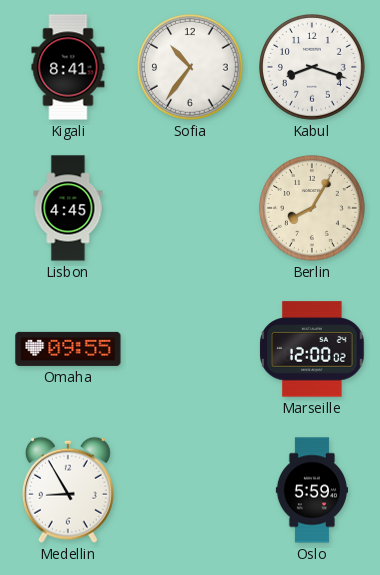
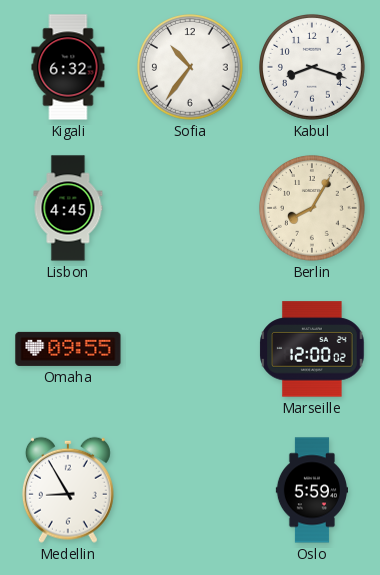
Kigali: 8:41 -> 6:32
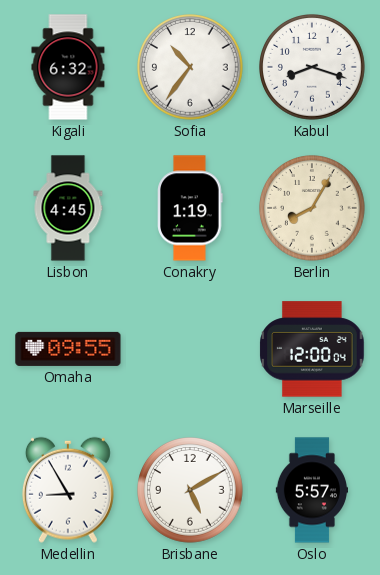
Conakry: none -> 1:19
Marseille: 12:00:02 -> 12:00:04
Brisbane: none -> 5:10
Oslo: 5:59 -> 5:57
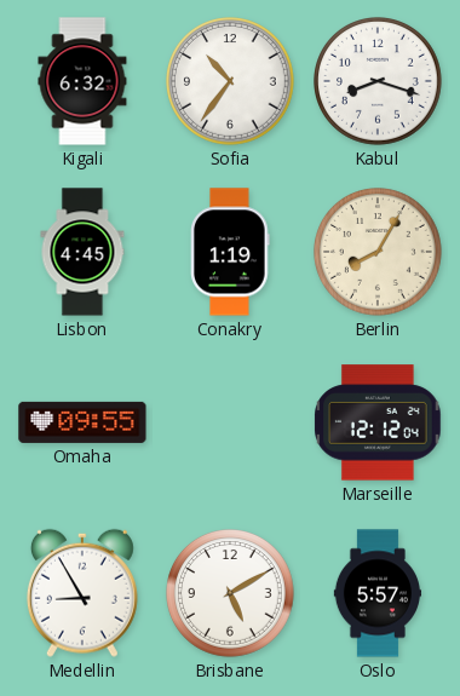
Marseille: 12:00 -> 12:12
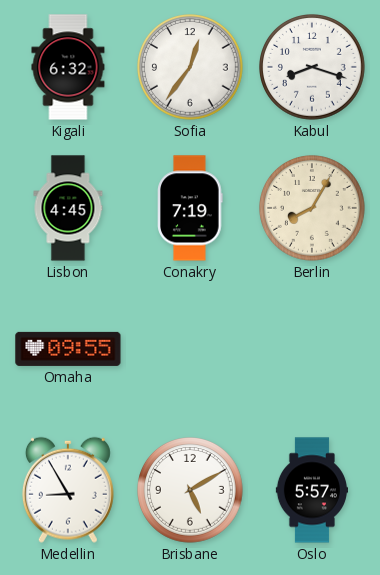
Sofia: 10:36 -> 12:36
Conakry: 1:19 -> 7:19
Marseille: 12:12 -> none
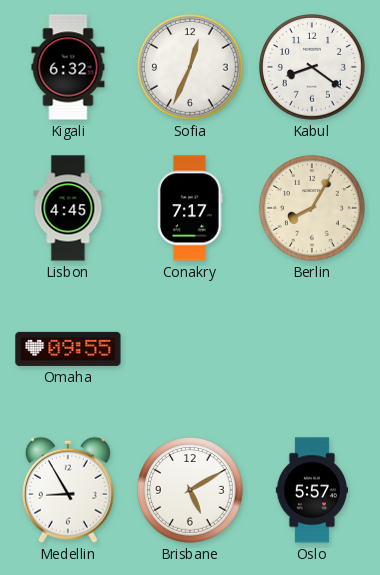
Sofia: 12:36 -> 12:34
Kabul: 8:18 -> 8:21
Conakry: 7:19 -> 7:17
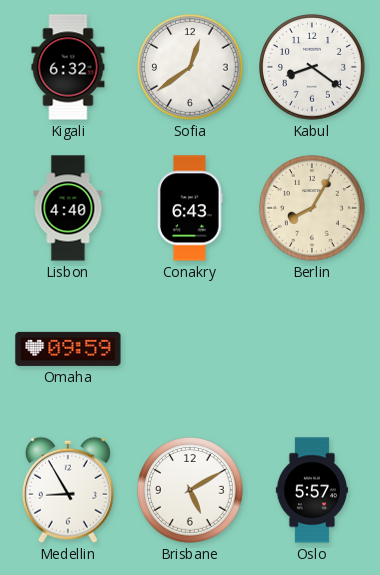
Sofia: 12:34 -> 12:39
Lisbon: 4:45 -> 4:40
Conakry: 7:17 -> 6:43
Omaha: 09:55 -> 09:59
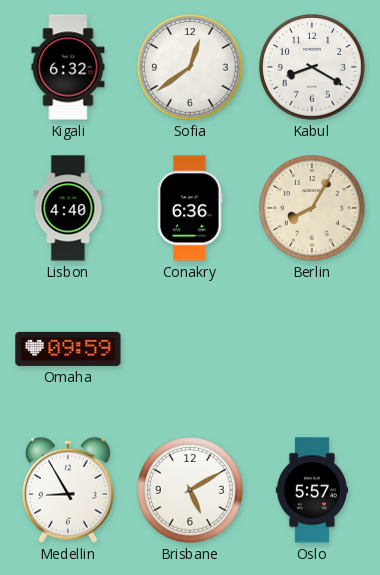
Kabul: 8:21 -> 8:20
Conakry: 6:43 -> 6:36
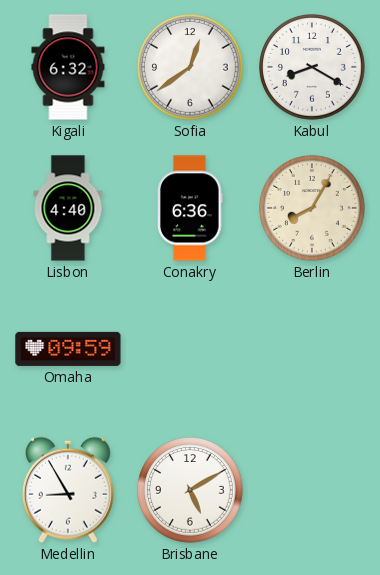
Oslo: 5:57 -> none
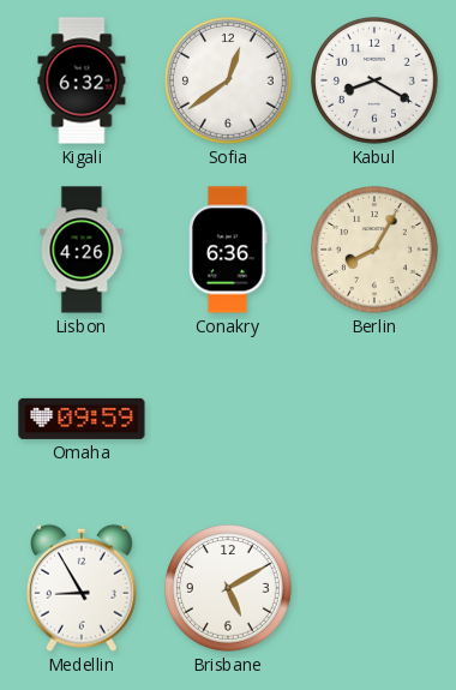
Lisbon: 4:40 -> 4:26
